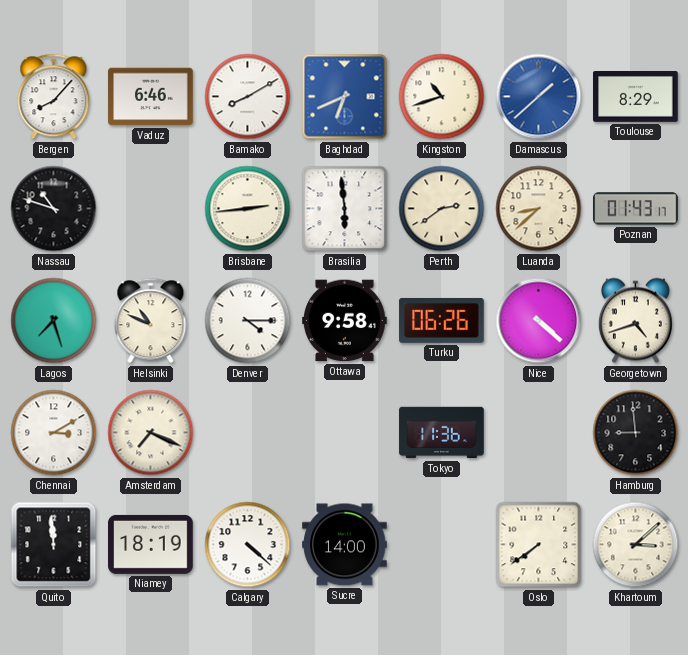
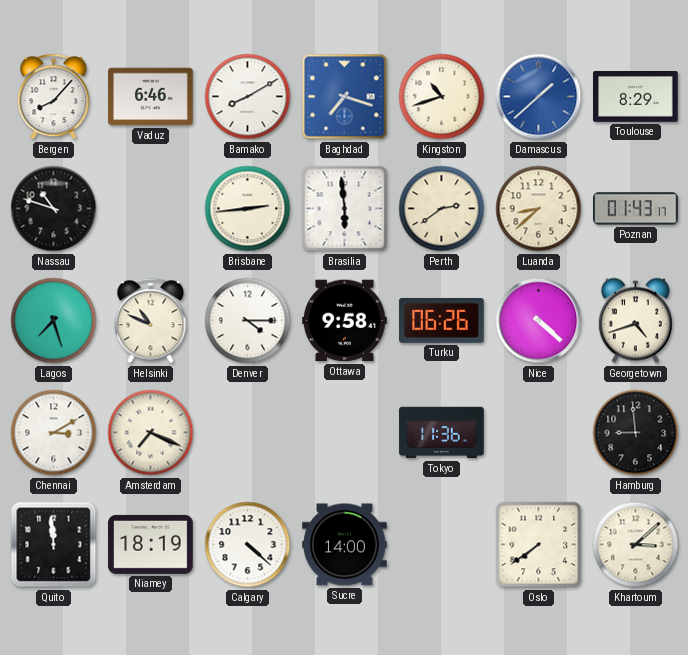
Baghdad: 6:41 -> 7:18
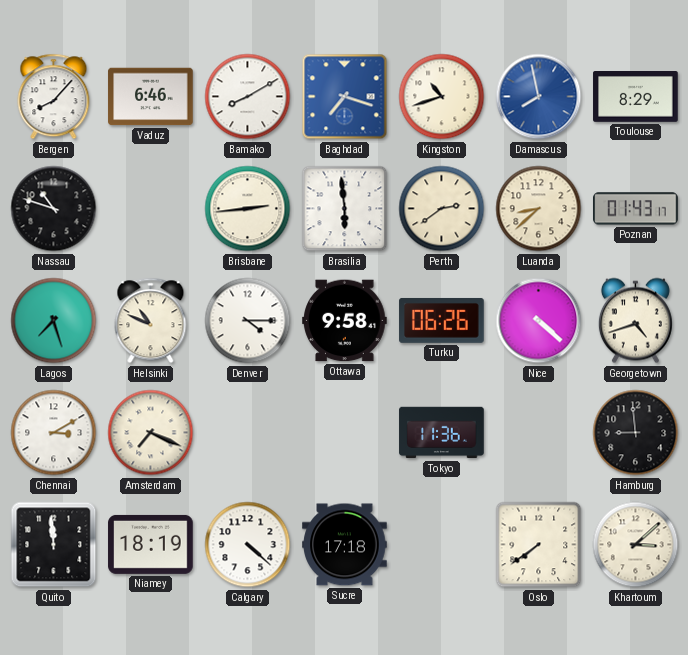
Damascus: 1:38 -> 7:58
Sucre: 14:00 -> 17:18
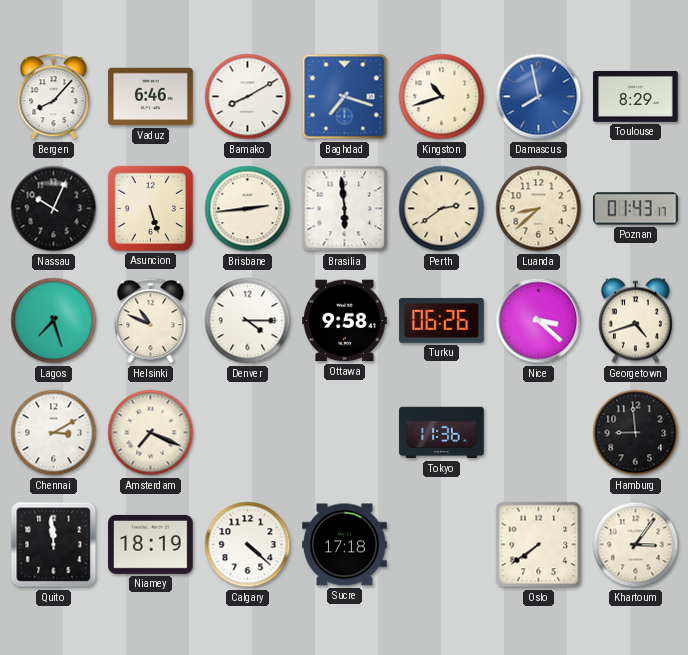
Nassau: 10:48 -> 10:04
Asuncion: none -> 5:27
Nice: 4:22 -> 3:22
Khartoum: 3:08 -> 3:06
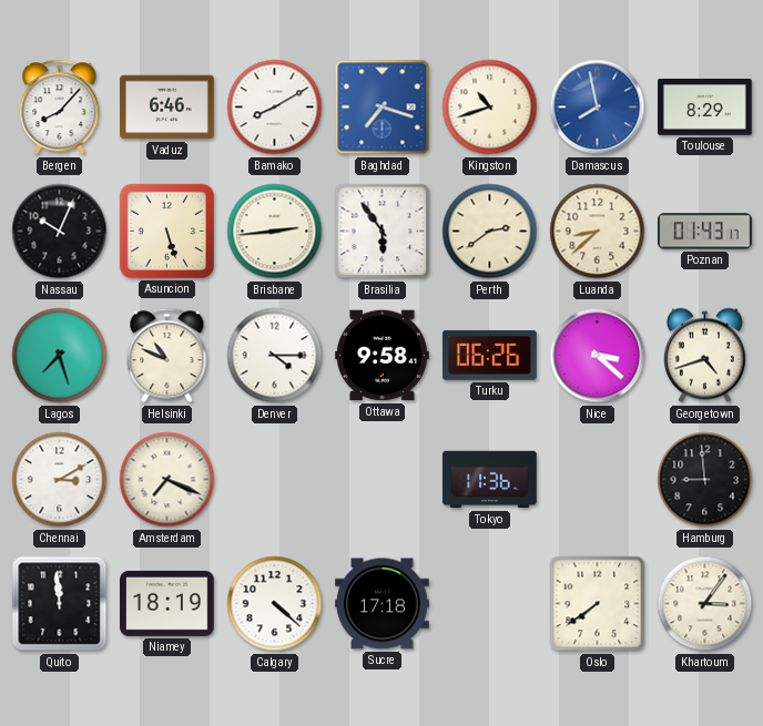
Brasilia: 5:59 -> 5:54
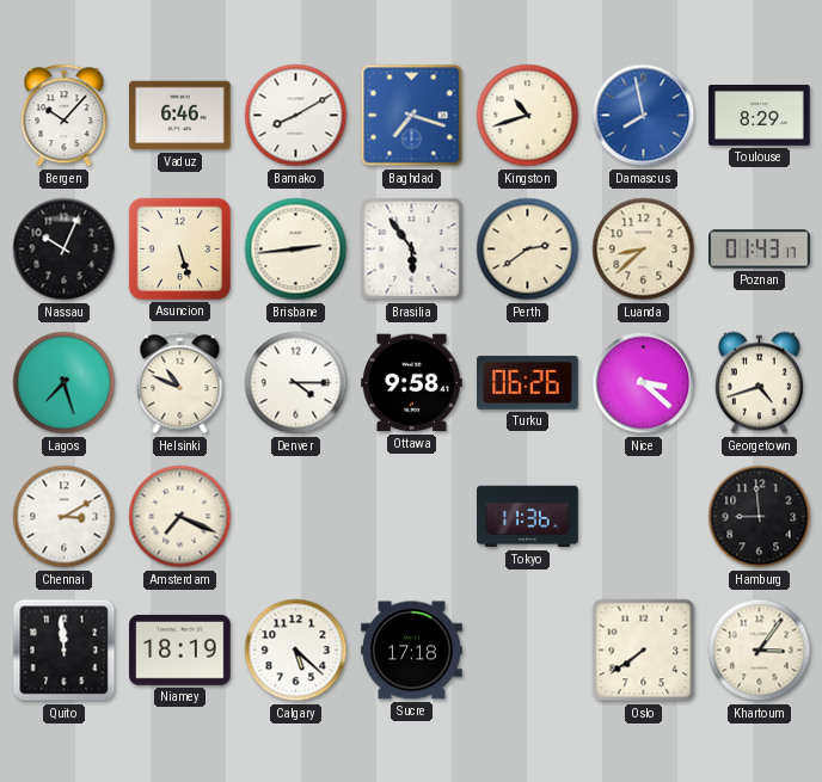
Bergen: 8:07 -> 10:07
Calgary: 4:22 -> 5:22
